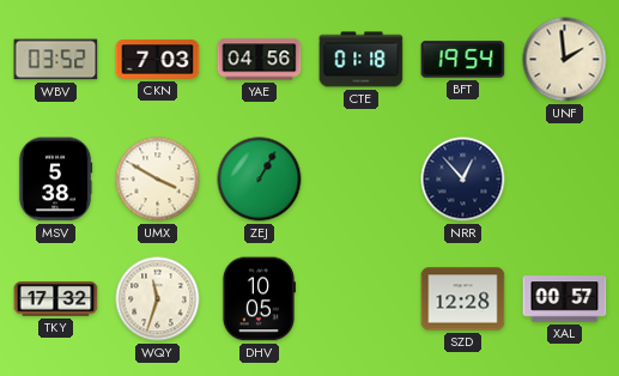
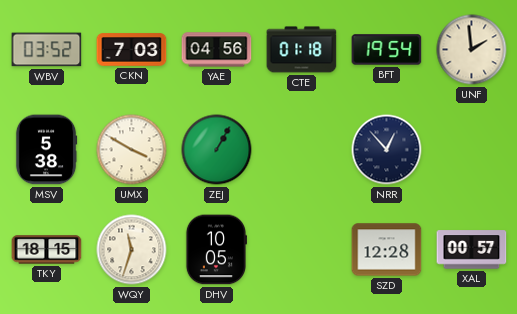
TKY: 17:32 -> 18:15
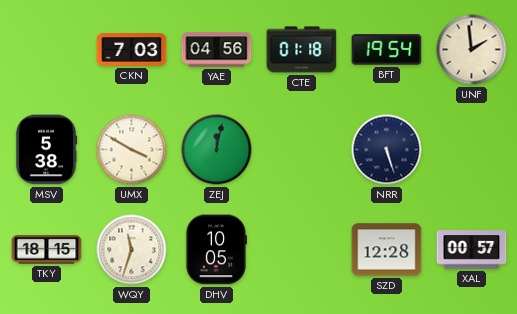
WBV: 03:52 -> none
ZEJ: 1:05 -> 12:02
NRR: 12:53 -> 5:27
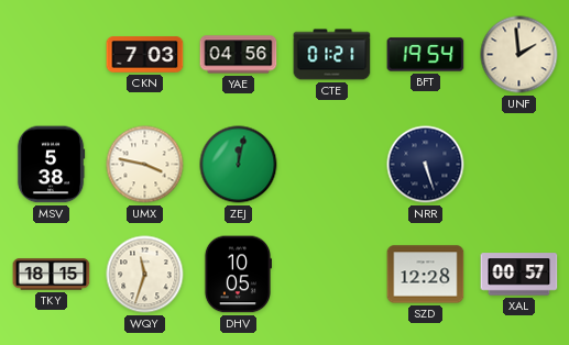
CTE: 01:18 -> 01:21
UMX: 3:50 -> 3:47
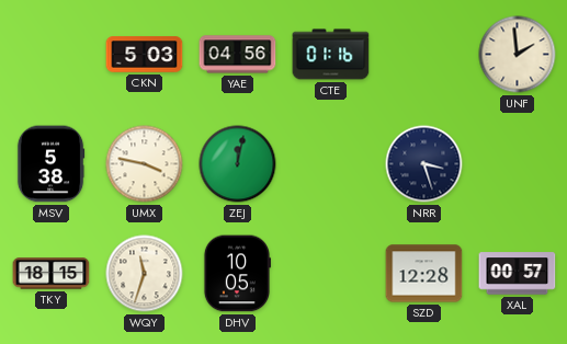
CKN: 7:03 -> 5:03
CTE: 01:21 -> 01:16
BFT: 19:54 -> none
NRR: 5:27 -> 3:27
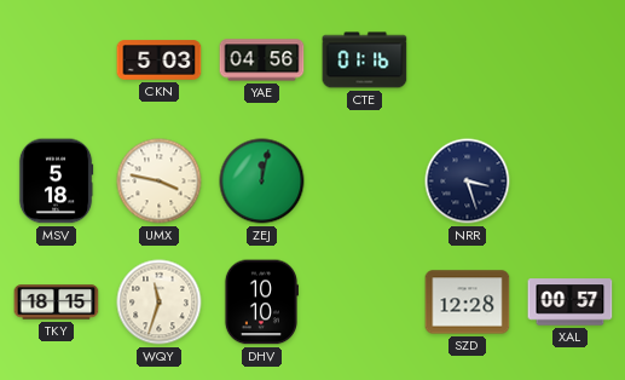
UNF: 1:59 -> none
MSV: 5:38 -> 5:18
DHV: 10:05 -> 10:10
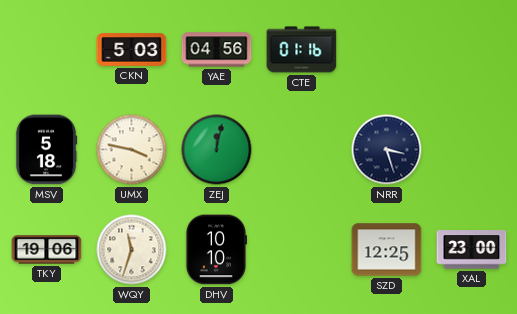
TKY: 18:15 -> 19:06
SZD: 12:28 -> 12:25
XAL: 00:57 -> 23:00
